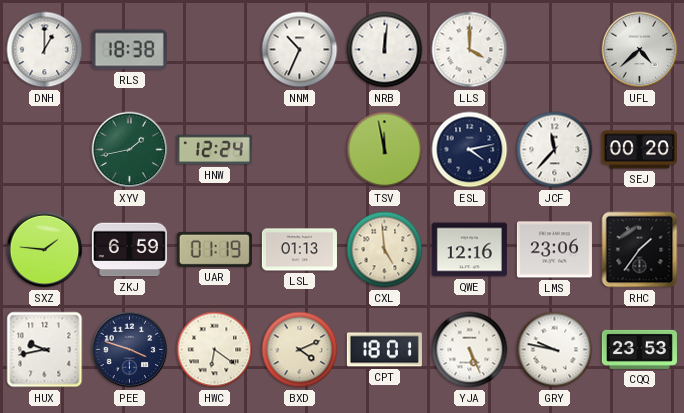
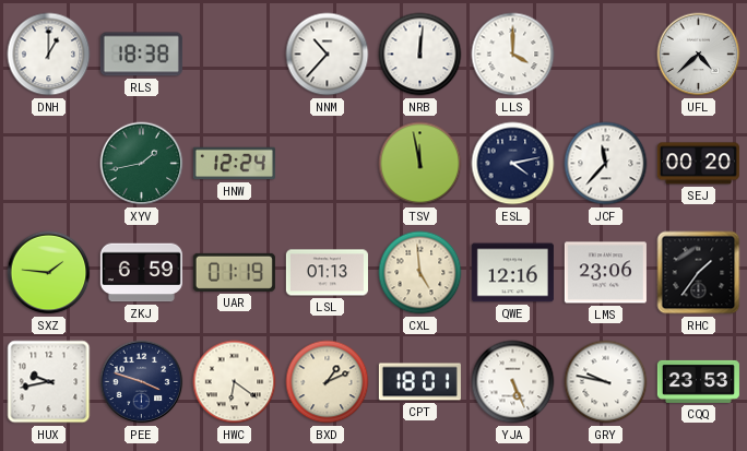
NNM: 10:34 -> 10:37
BXD: 4:11 -> 1:11
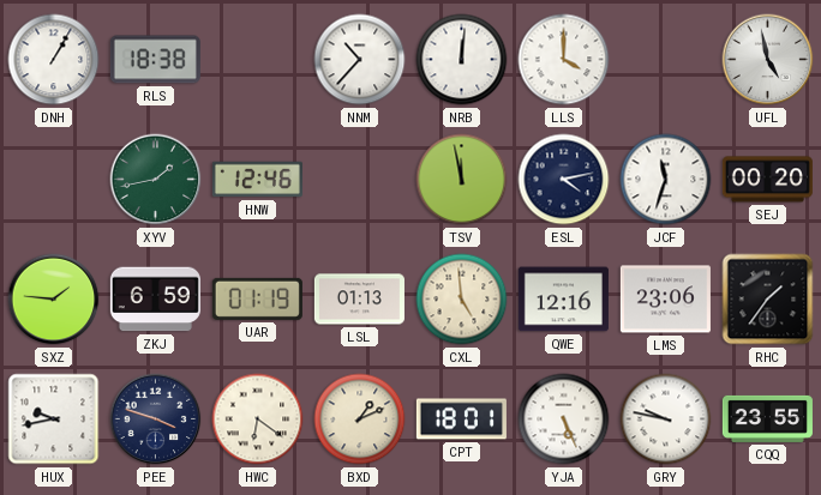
DNH: 1:00 -> 1:05
UFL: 4:38 -> 4:58
HNW: 12:24 -> 12:46
JCF: 11:37 -> 11:33
CQQ: 23:53 -> 23:55
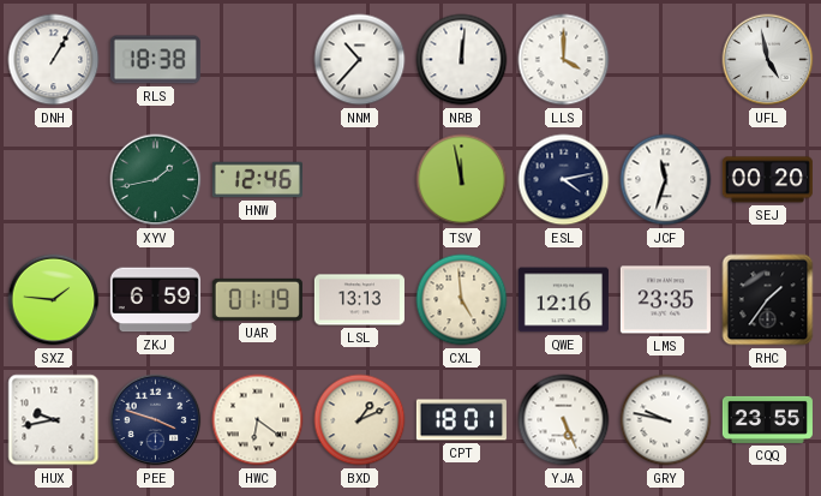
LSL: 01:13 -> 13:13
LMS: 23:06 -> 23:35
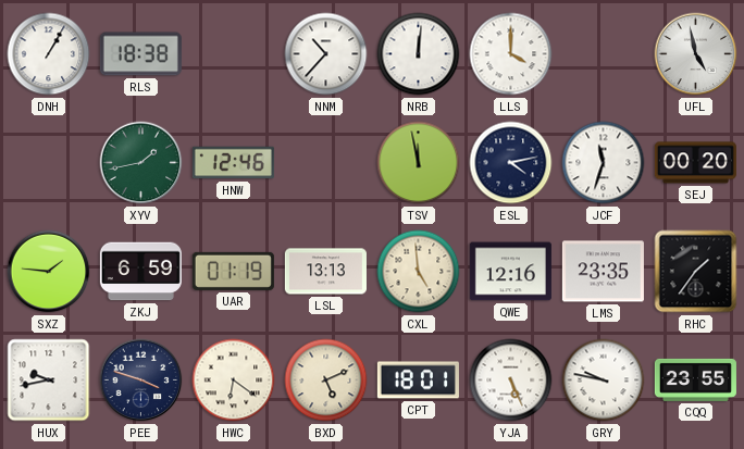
BXD: 1:11 -> 5:11
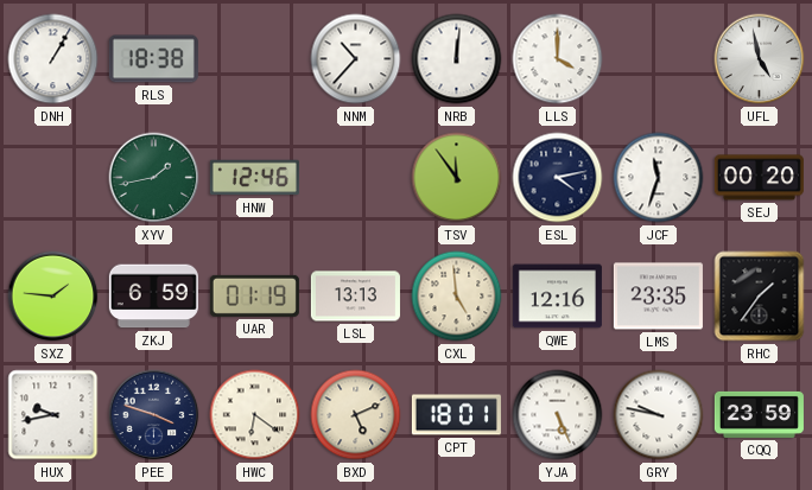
TSV: 11:58 -> 11:54
CQQ: 23:55 -> 23:59
